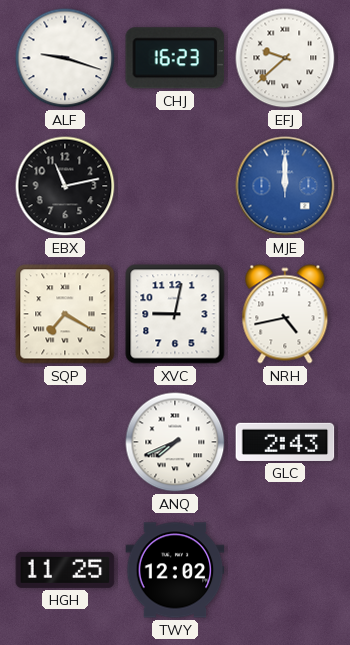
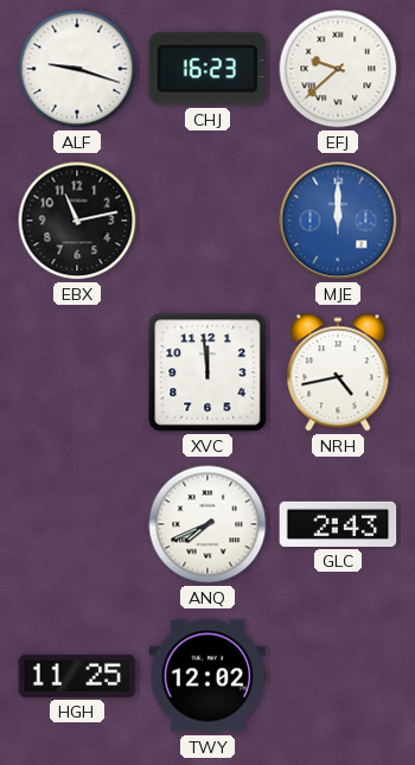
SQP: 7:20 -> none
XVC: 9:02 -> 11:59
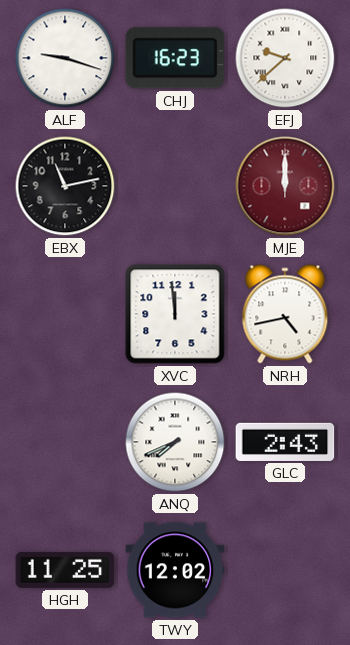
MJE dial: blue -> burgundy
